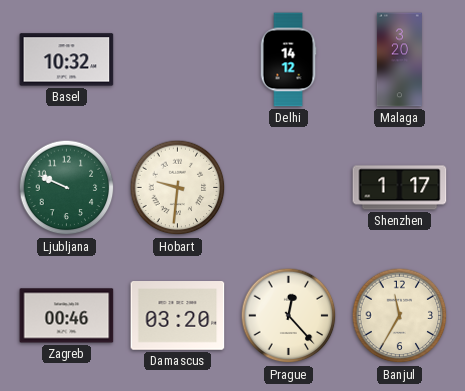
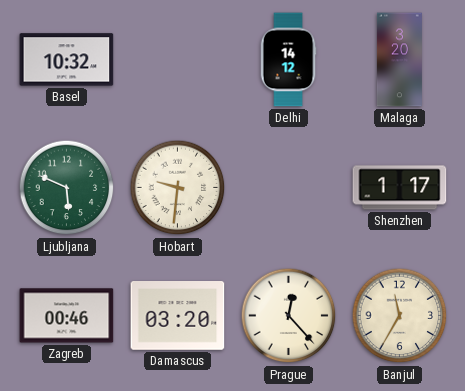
Ljubljana: 9:49 -> 5:49
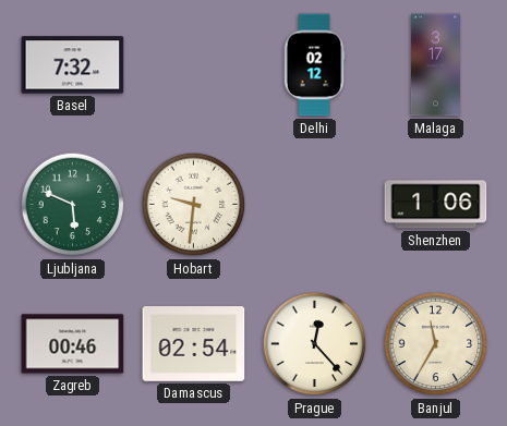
Basel: 10:32 -> 7:32
Delhi: 14:12 -> 02:12
Malaga: 3:20 -> 3:17
Shenzhen: 1:17 -> 1:06
Damascus: 03:20 -> 02:54
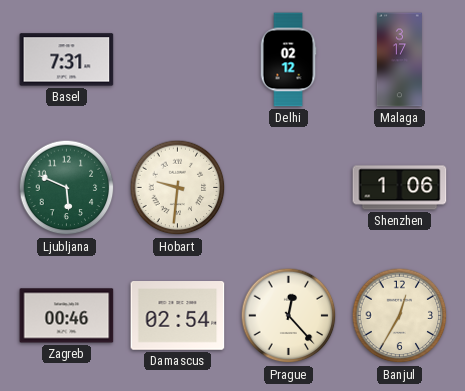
Basel: 7:32 -> 7:31
Banjul: 11:35 -> 12:35
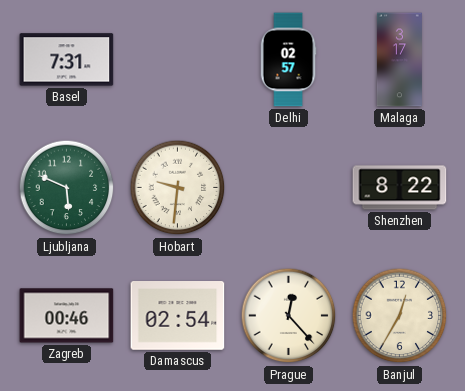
Delhi: 02:12 -> 02:57
Shenzhen: 1:06 -> 8:22
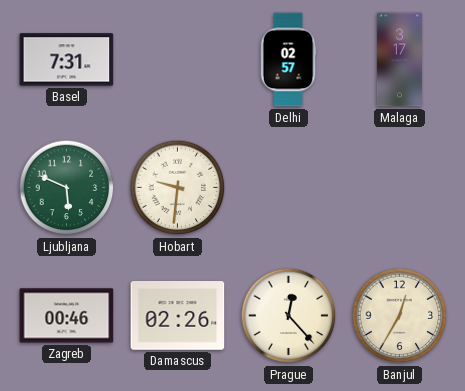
Shenzhen: 8:22 -> none
Damascus: 02:54 -> 02:26
